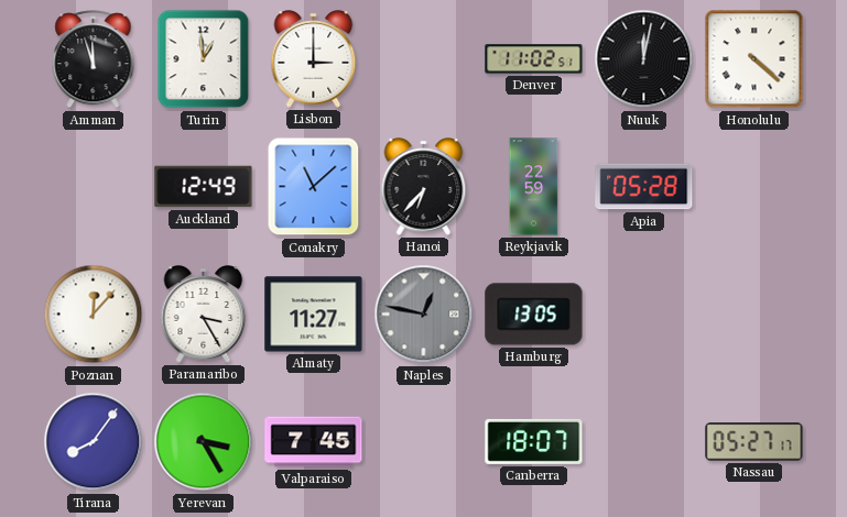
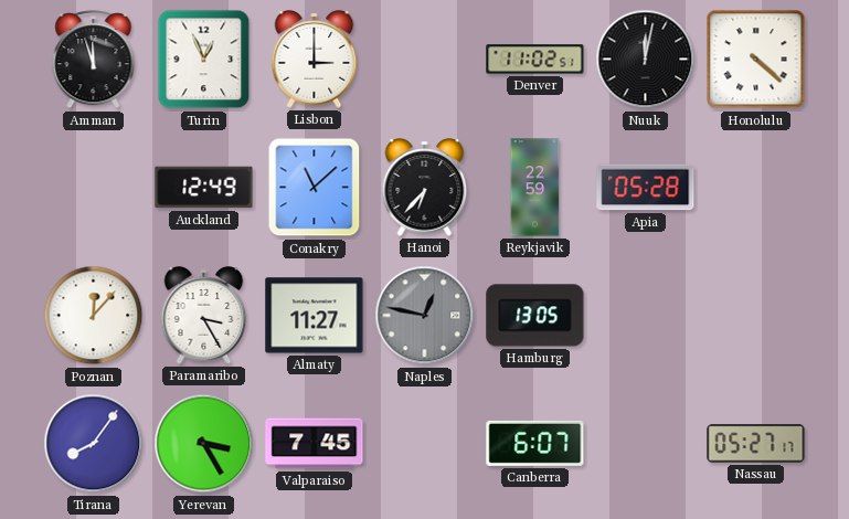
Turin: 12:59 -> 12:56
Canberra: 18:07 -> 6:07
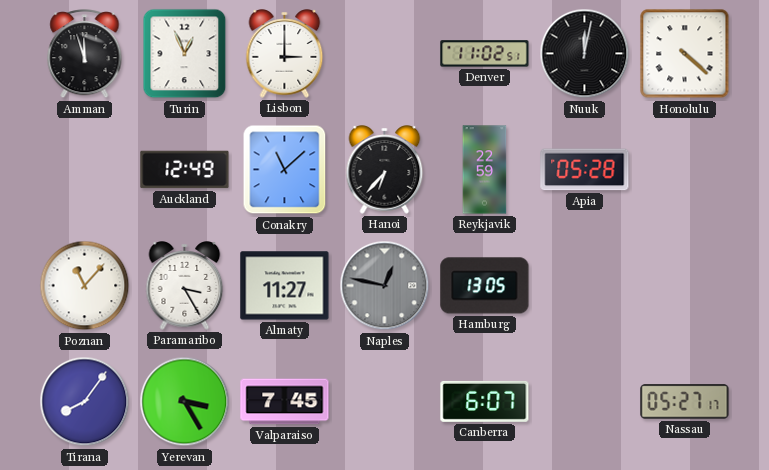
Poznan: 12:07 -> 11:07
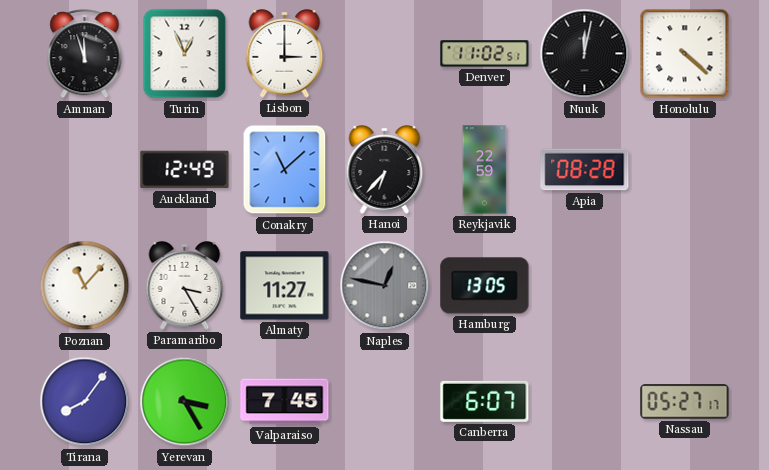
Apia: 05:28 -> 08:28
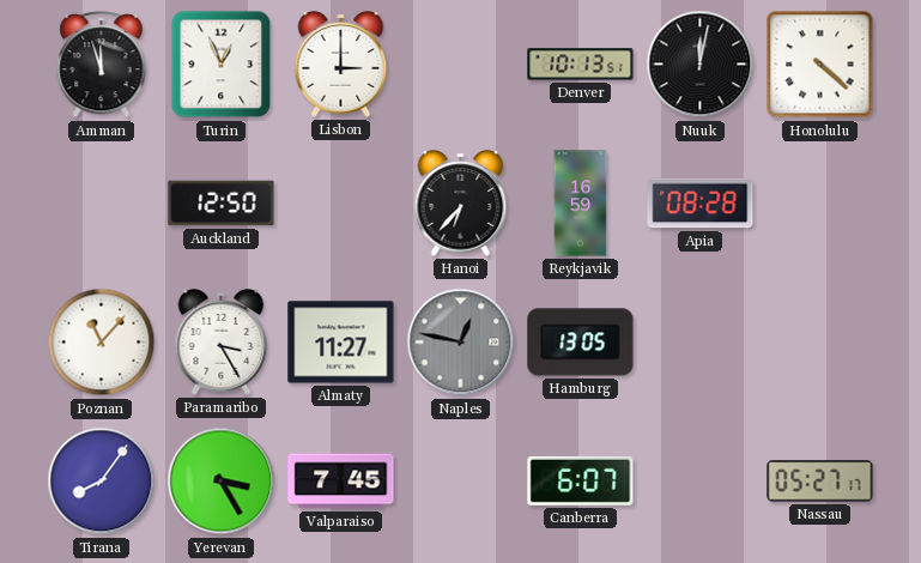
Denver: 11:02 -> 10:13
Auckland: 12:49 -> 12:50
Conakry: 11:08 -> none
Reykjavik: 22:59 -> 16:59
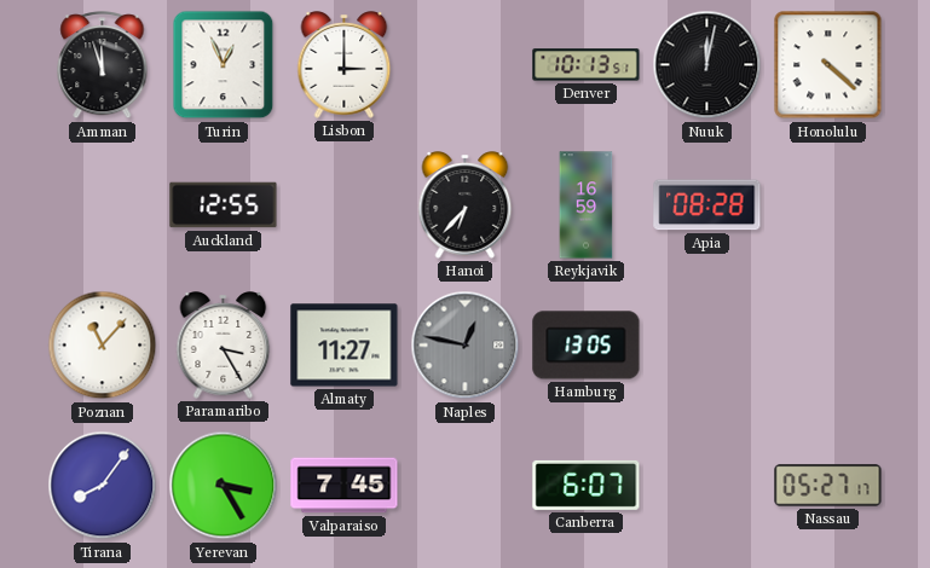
Auckland: 12:50 -> 12:55
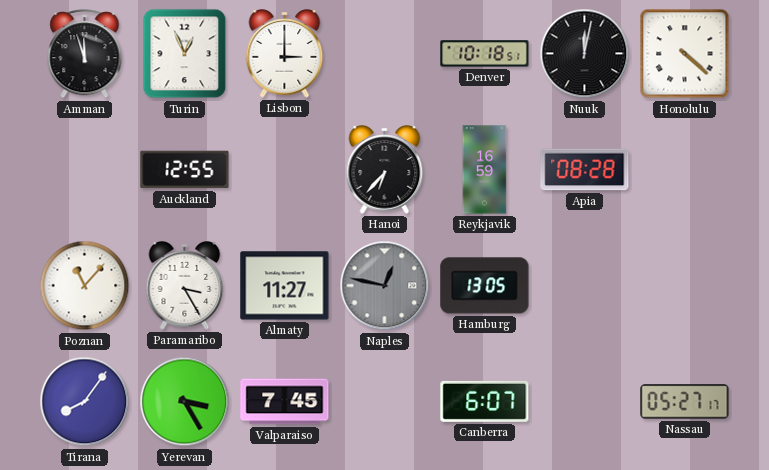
Denver: 10:13 -> 10:18
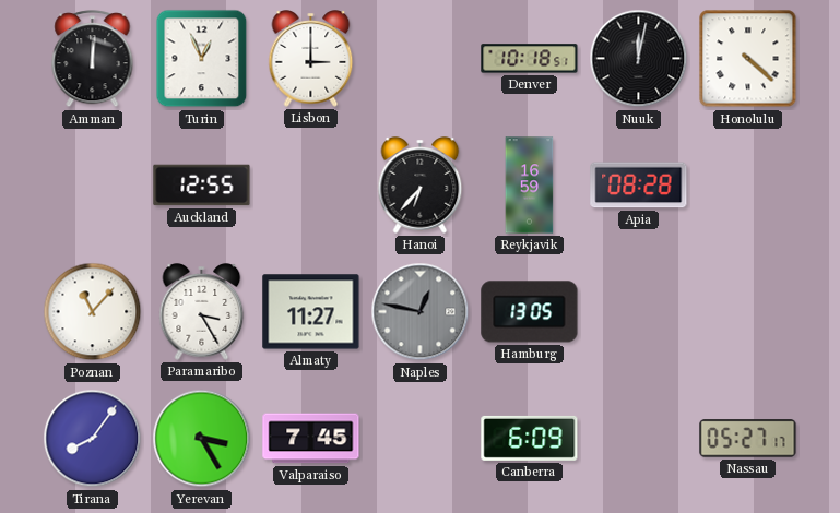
Amman: 11:57 -> 12:01
Canberra: 6:07 -> 6:09
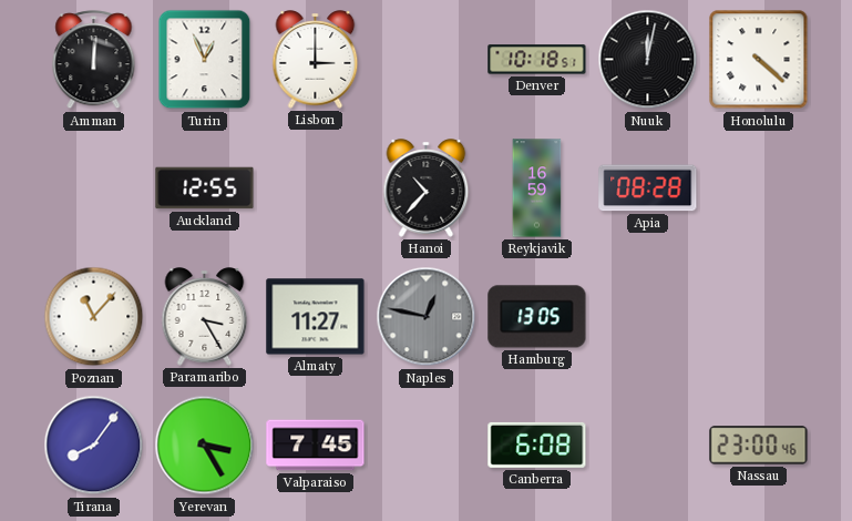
Hanoi: 6:37 -> 10:37
Canberra: 6:09 -> 6:08
Nassau: 05:27 -> 23:00
